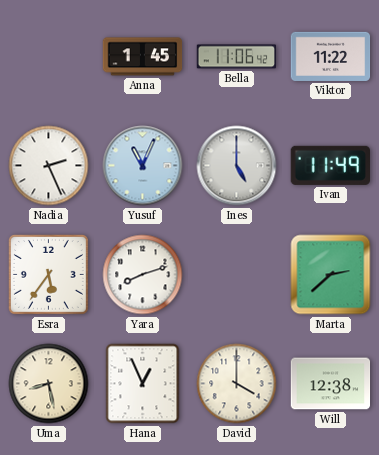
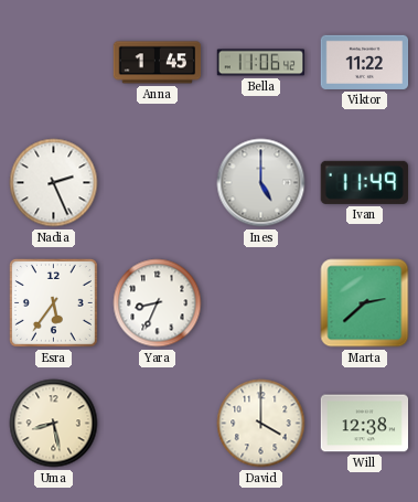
Yusuf: 11:04 -> none
Yara: 8:12 -> 8:34
Hana: 12:56 -> none
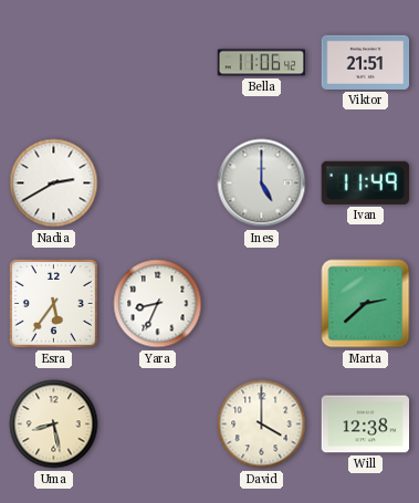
Anna: 1:45 -> none
Viktor: 11:22 -> 21:51
Nadia: 2:26 -> 2:40
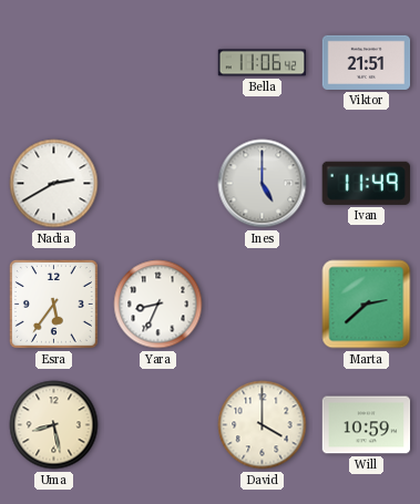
Will: 12:38 -> 10:59
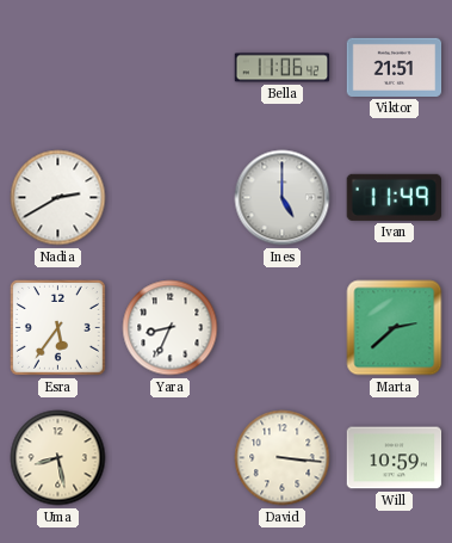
David: 4:00 -> 3:16
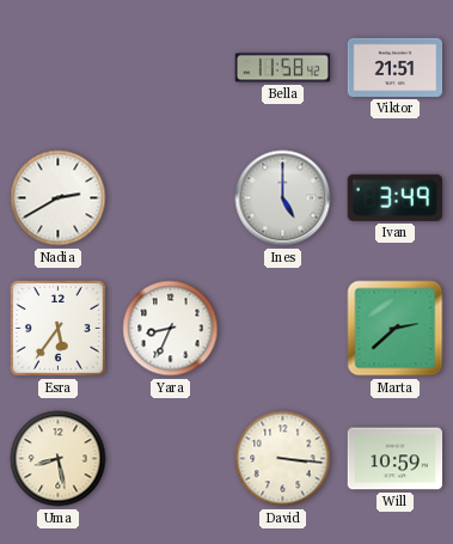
Bella: 11:06 -> 11:58
Ivan: 11:49 -> 3:49
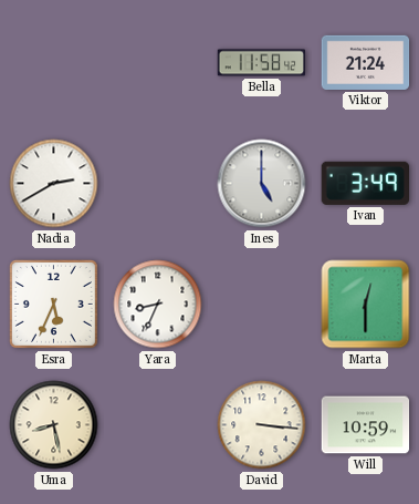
Viktor: 21:51 -> 21:24
Esra: 5:36 -> 5:34
Marta: 2:38 -> 12:30
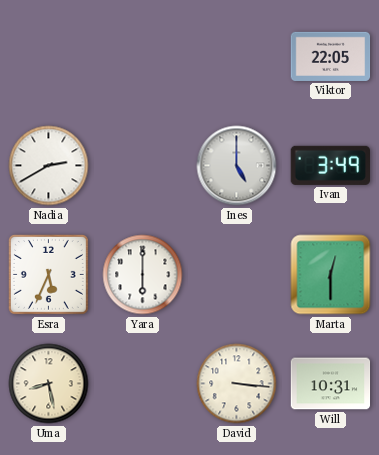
Bella: 11:58 -> none
Viktor: 21:24 -> 22:05
Yara: 8:34 -> 6:00
Will: 10:59 -> 10:31
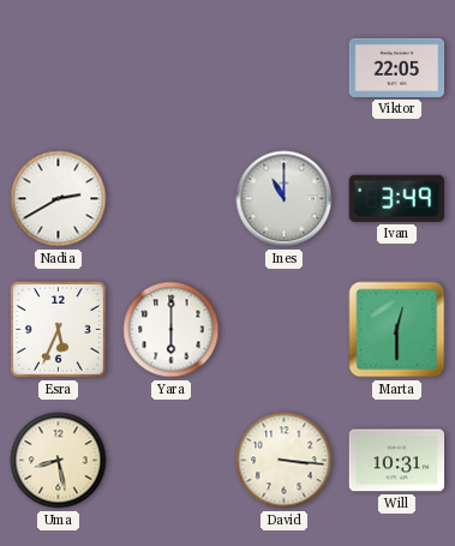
Ines: 5:00 -> 11:00
